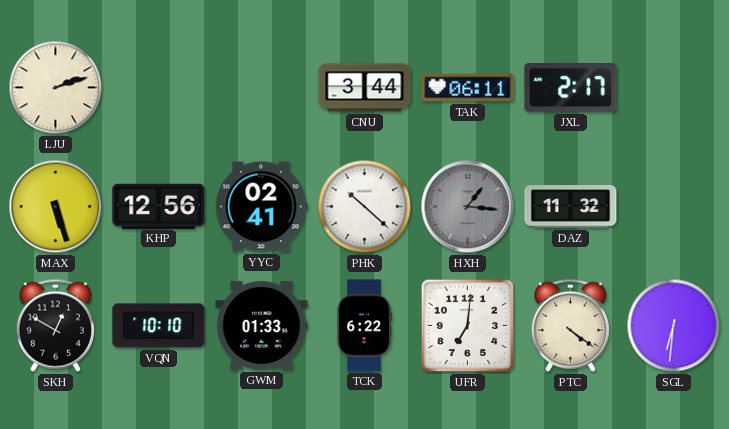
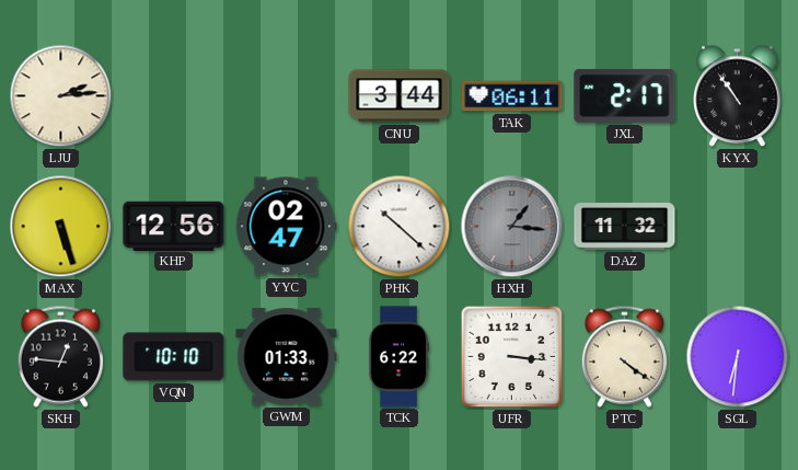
LJU: 2:12 -> 2:14
KYX: none -> 10:54
YYC: 02:41 -> 02:47
SKH: 12:50 -> 12:46
UFR: 7:01 -> 3:16
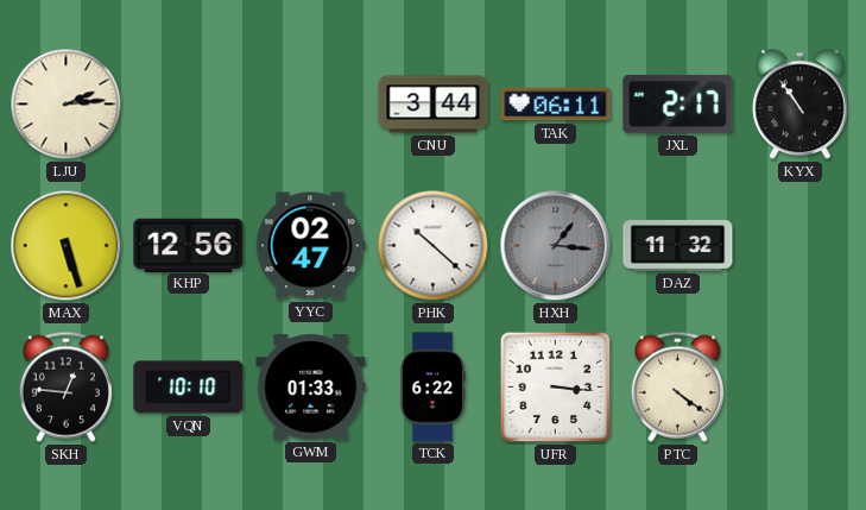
SGL: 6:31 -> none
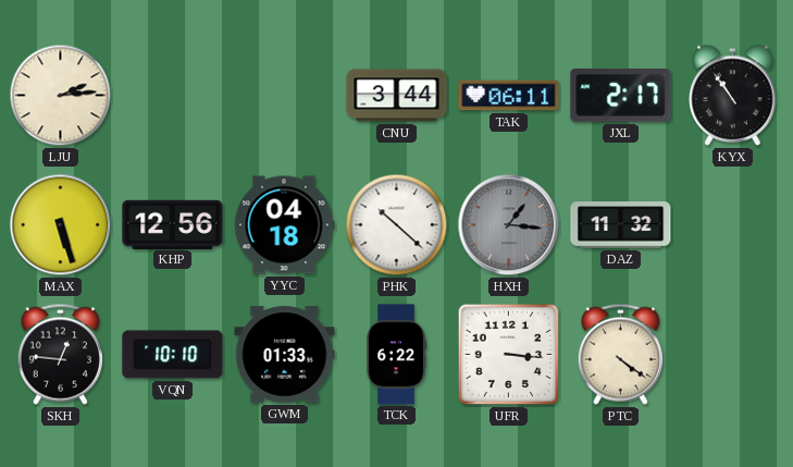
YYC: 02:47 -> 04:18
